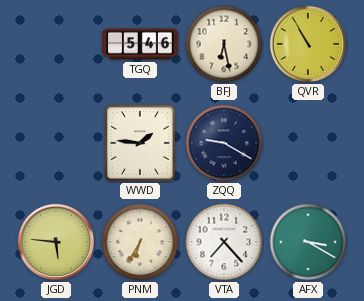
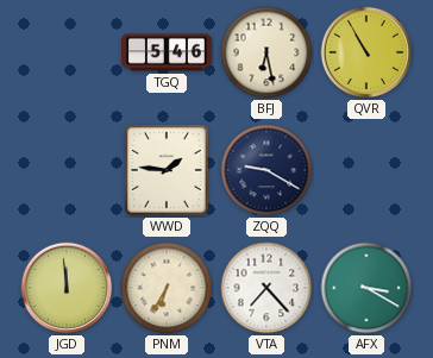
JGD: 5:46 -> 11:59
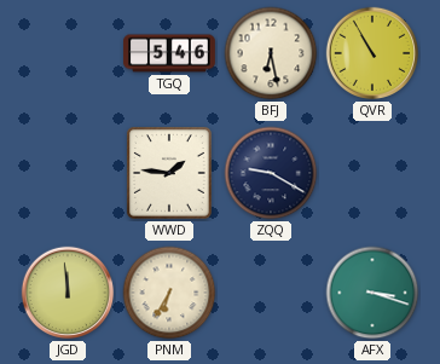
VTA: 7:23 -> none
AFX: 3:20 -> 3:18
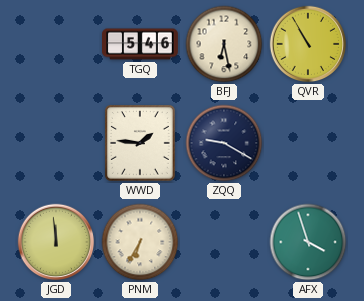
AFX: 3:18 -> 3:57
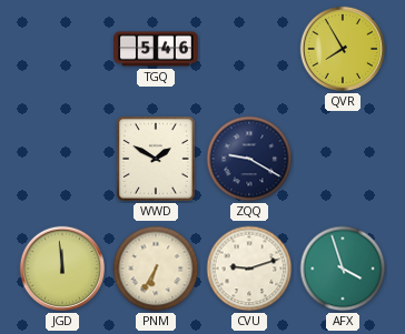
BFJ: 6:28 -> none
QVR: 10:55 -> 7:55
WWD: 1:46 -> 1:50
CVU: none -> 9:12
